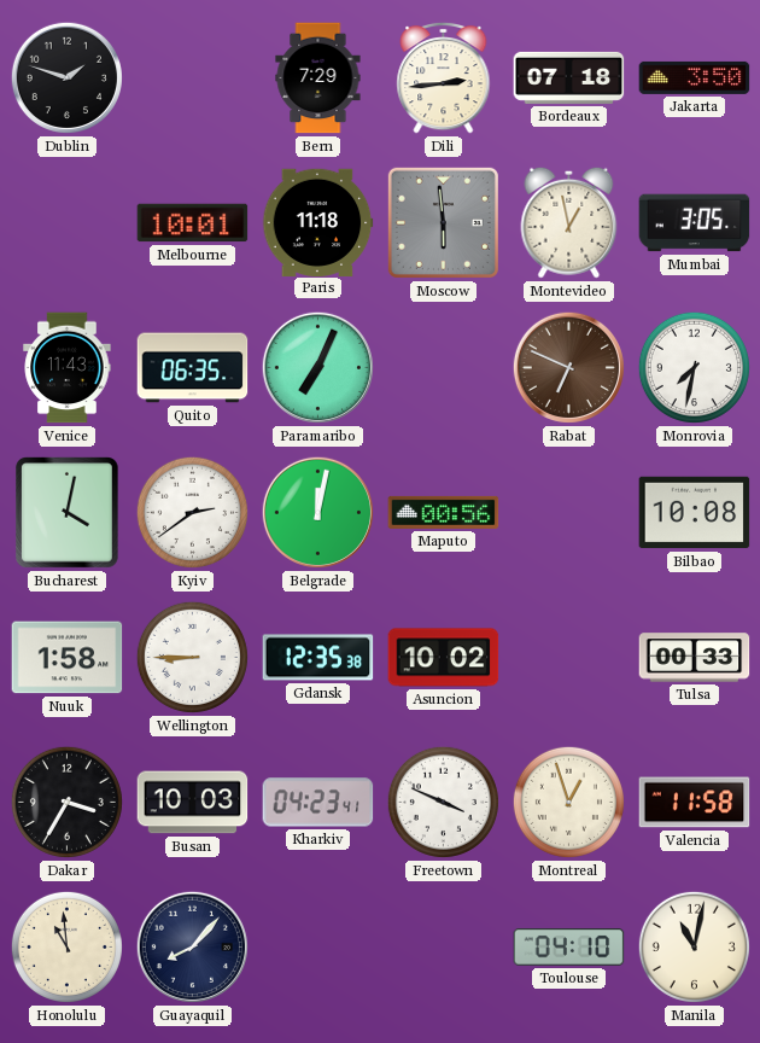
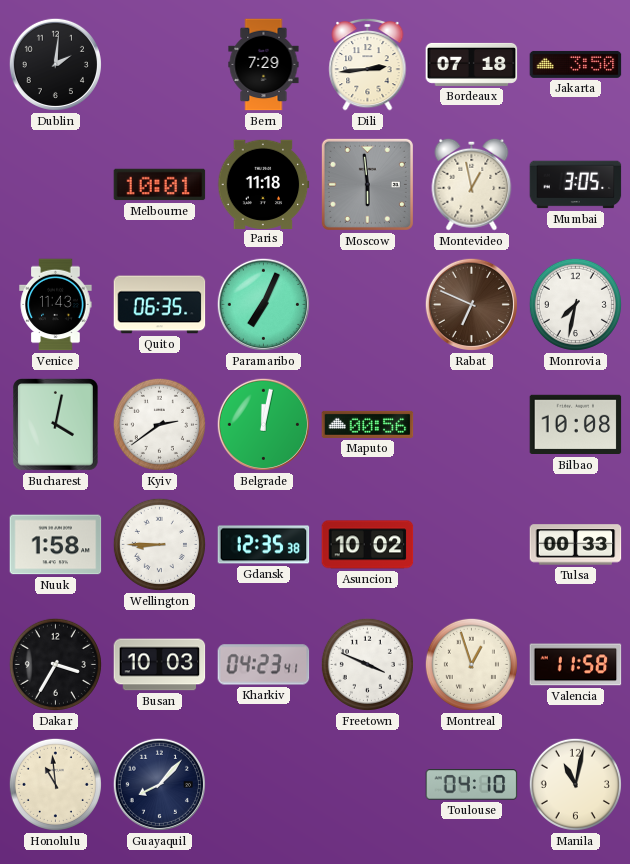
Dublin: 1:48 -> 2:01
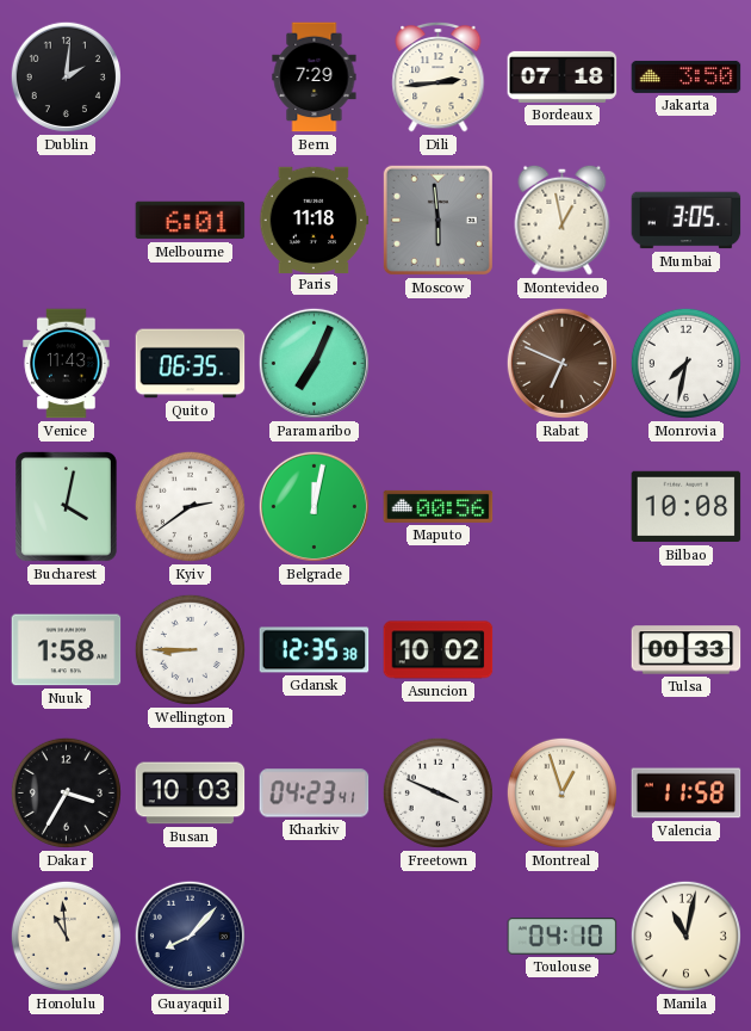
Melbourne: 10:01 -> 6:01
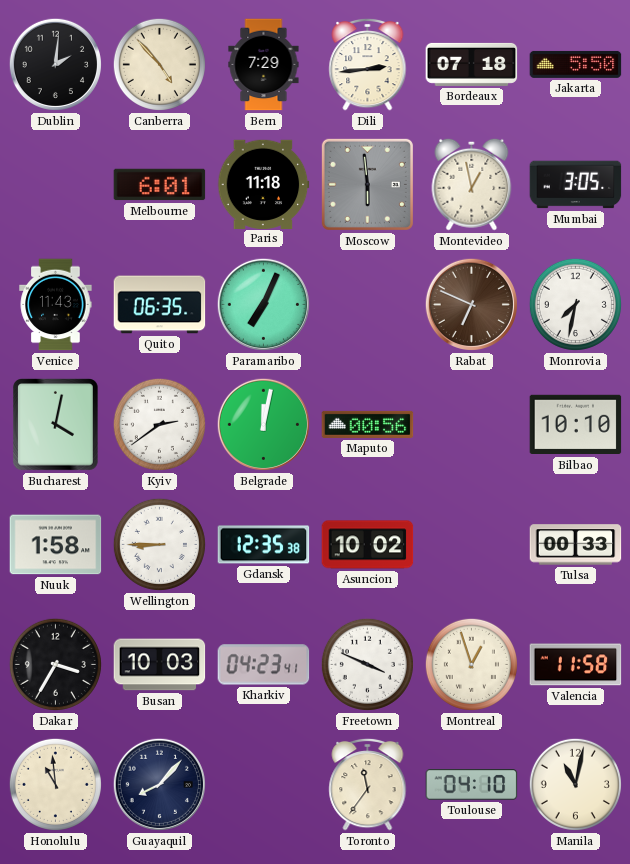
Canberra: none -> 4:53
Jakarta: 3:50 -> 5:50
Bilbao: 10:08 -> 10:10
Toronto: none -> 11:36
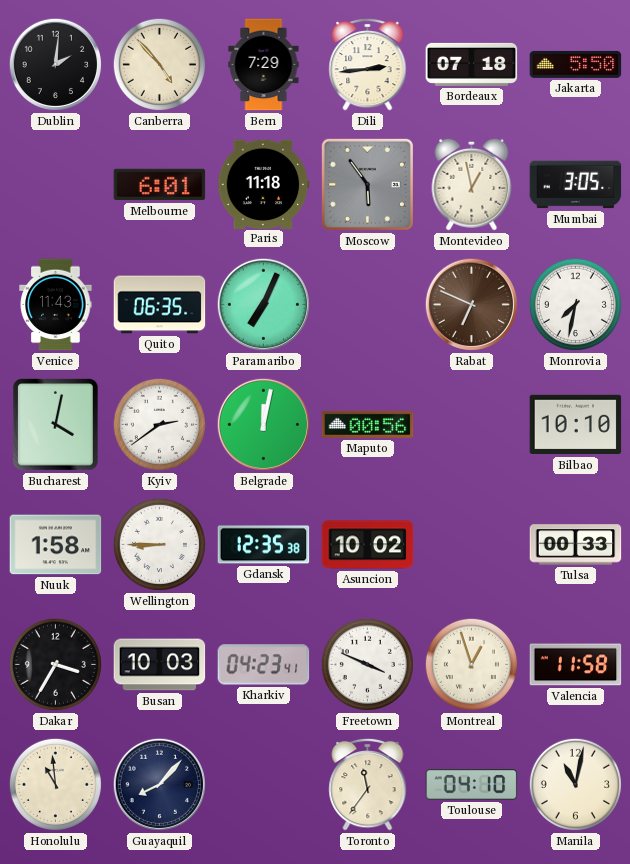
Moscow: 5:59 -> 5:54
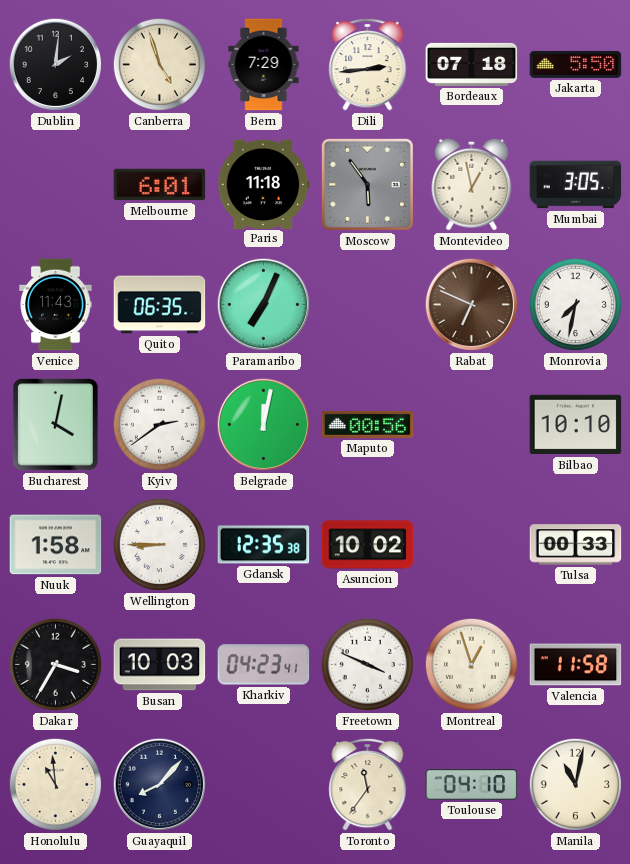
Canberra: 4:53 -> 4:57
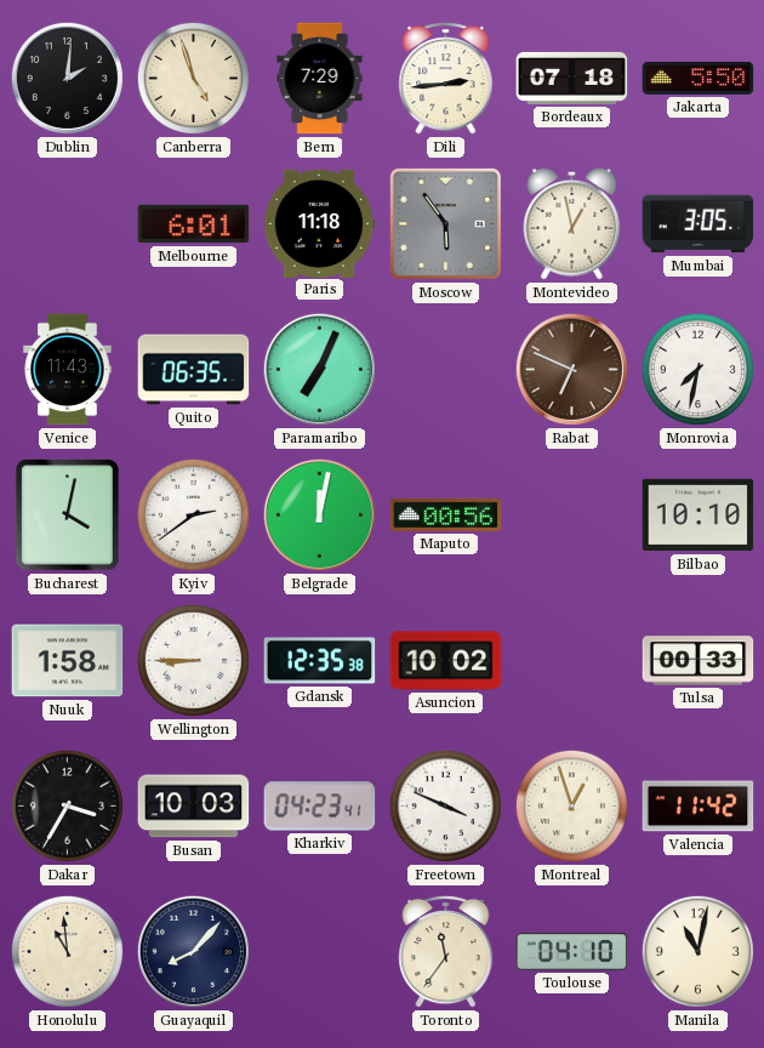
Valencia: 11:58 -> 11:42
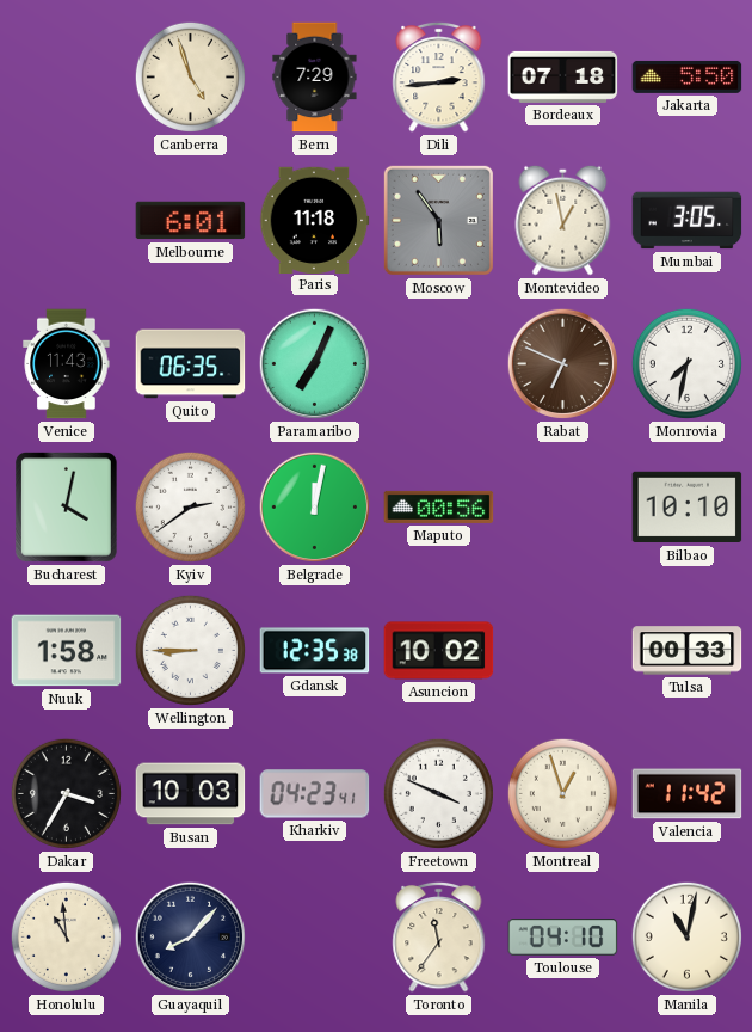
Dublin: 2:01 -> none
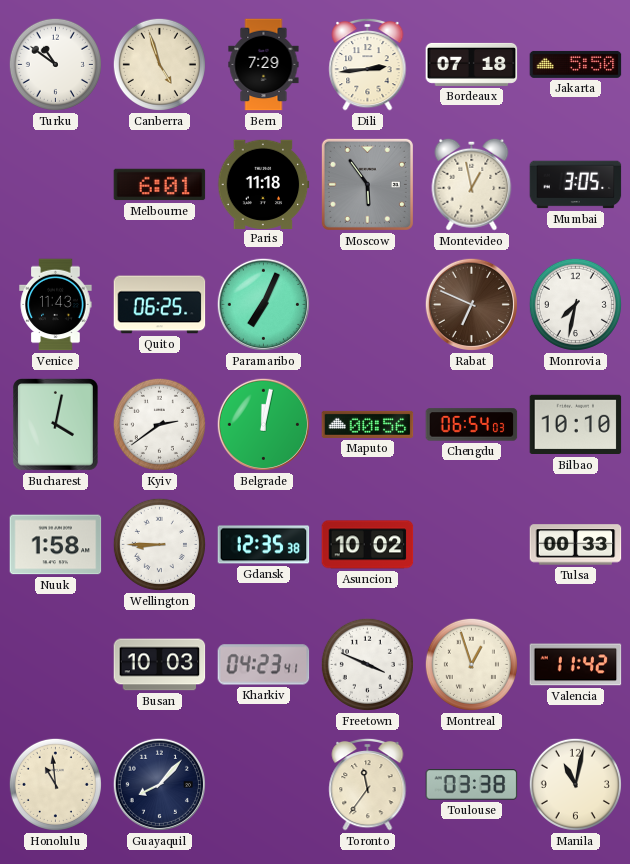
Turku: none -> 10:51
Quito: 06:35 -> 06:25
Chengdu: none -> 06:54
Dakar: 3:35 -> none
Toulouse: 04:10 -> 03:38
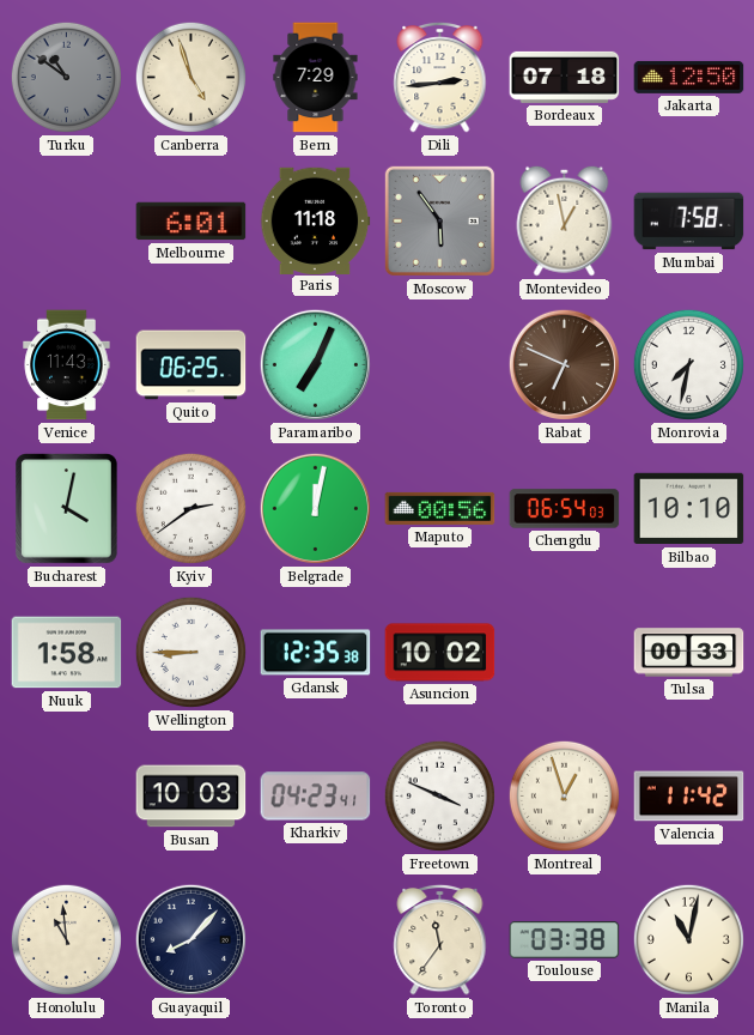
Turku dial: white -> grey
Jakarta: 5:50 -> 12:50
Mumbai: 3:05 -> 7:58
